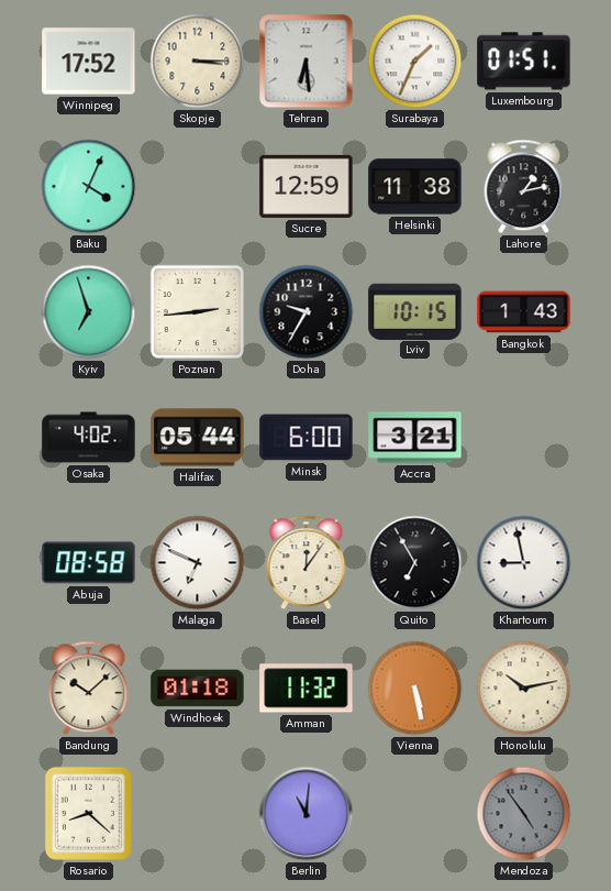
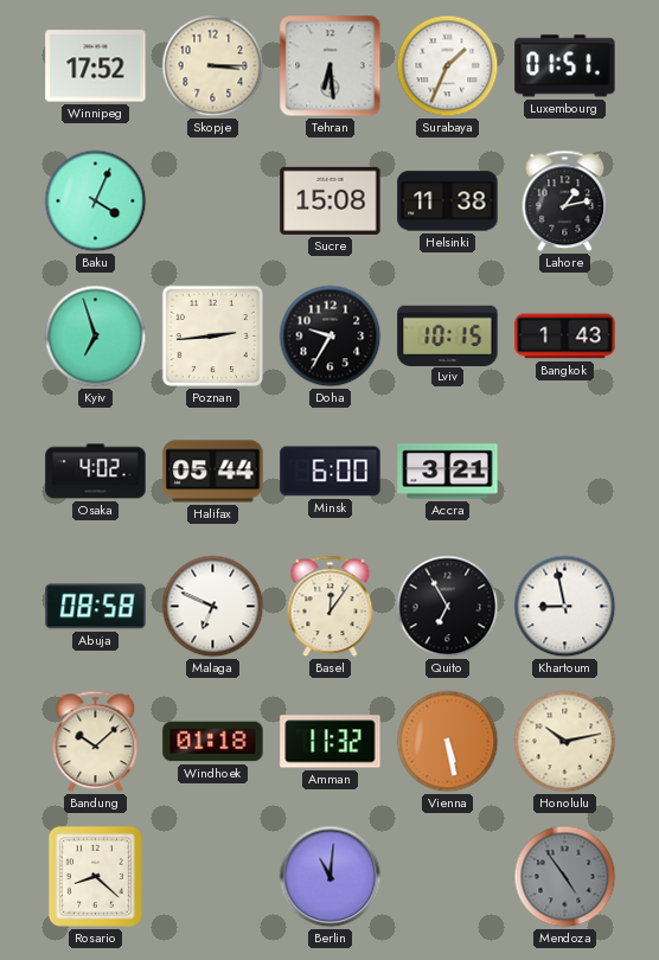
Sucre: 12:59 -> 15:08
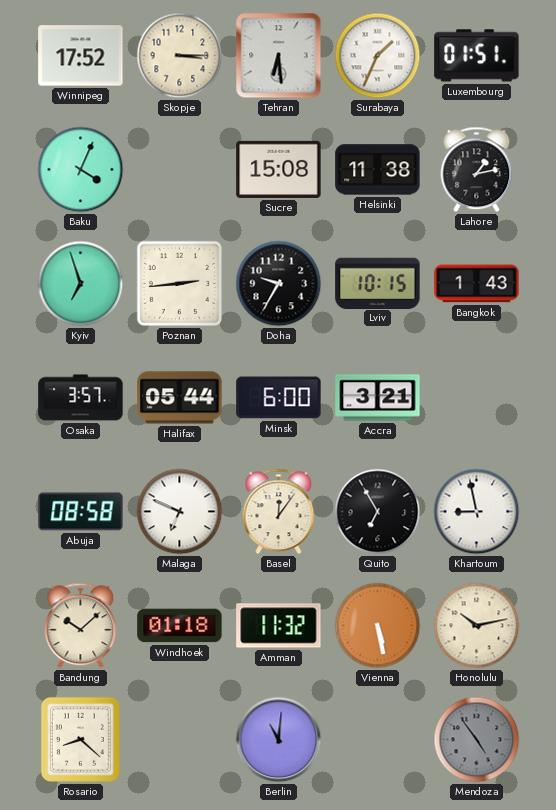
Osaka: 4:02 -> 3:57
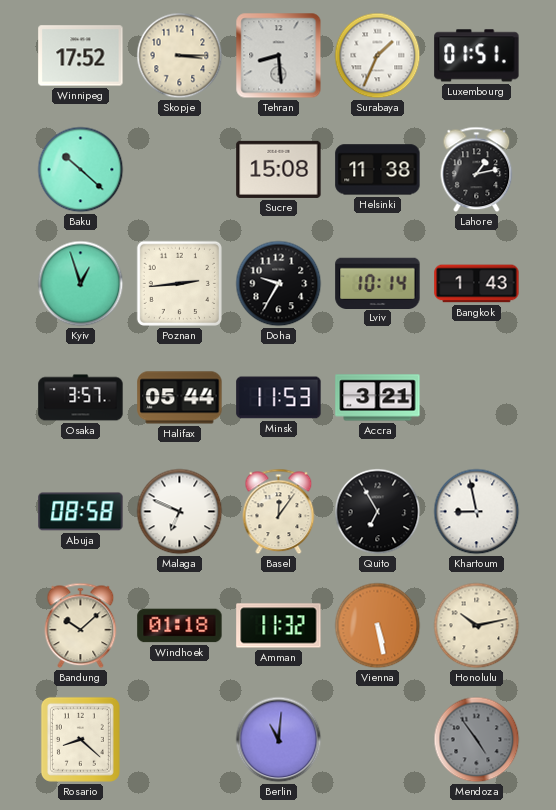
Tehran: 6:29 -> 8:29
Baku: 4:04 -> 10:22
Kyiv: 6:57 -> 12:57
Lviv: 10:15 -> 10:14
Minsk: 6:00 -> 11:53
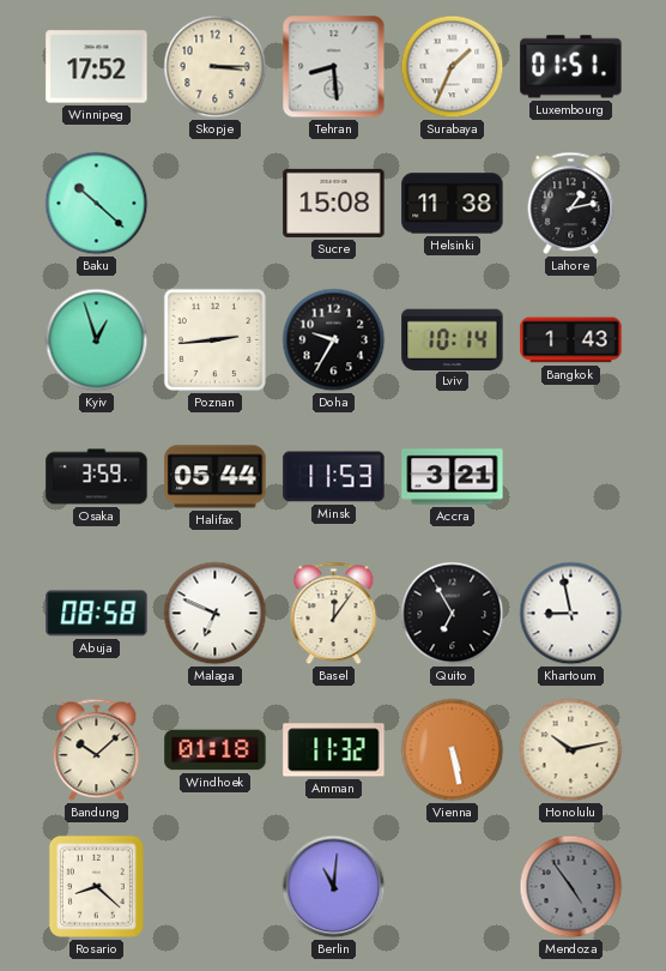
Osaka: 3:57 -> 3:59
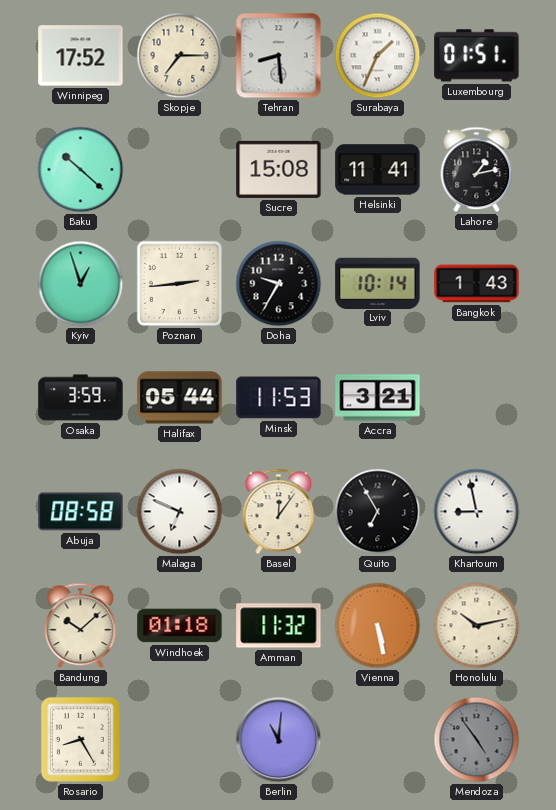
Skopje: 3:15 -> 7:15
Helsinki: 11:38 -> 11:41
Rosario: 8:22 -> 8:25
